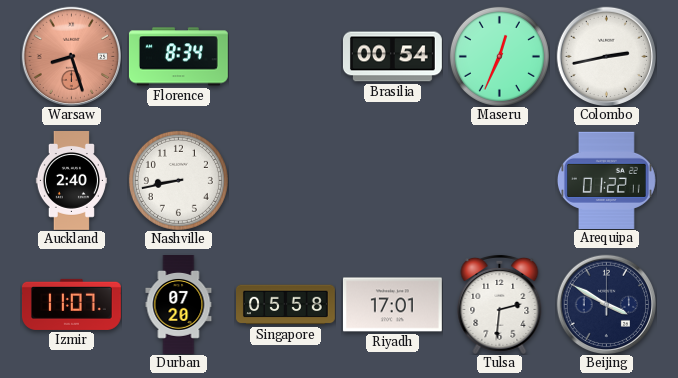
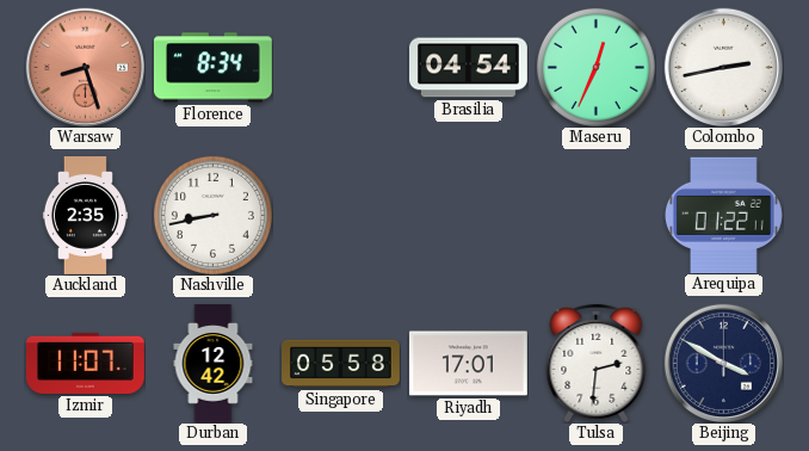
Brasilia: 00:54 -> 04:54
Auckland: 2:40 -> 2:35
Durban: 07:20 -> 12:42
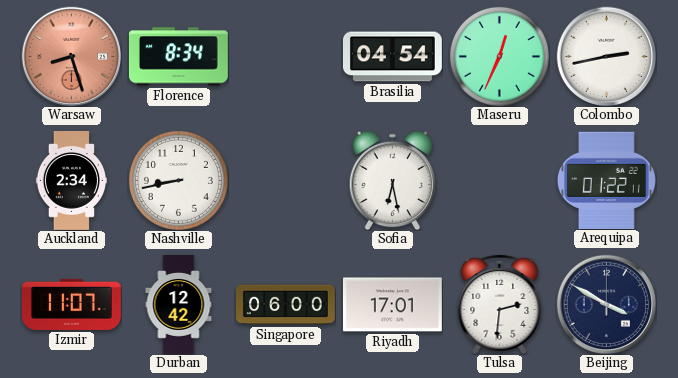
Auckland: 2:35 -> 2:34
Sofia: none -> 6:28
Singapore: 05:58 -> 06:00
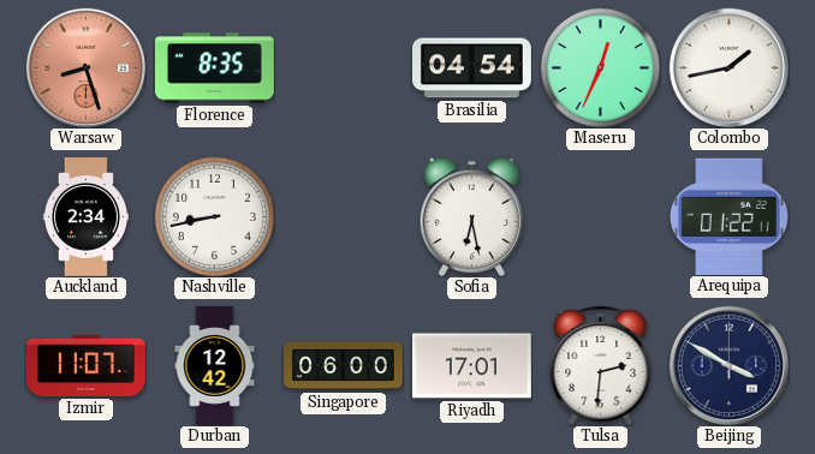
Florence: 8:34 -> 8:35
Colombo: 2:43 -> 1:43
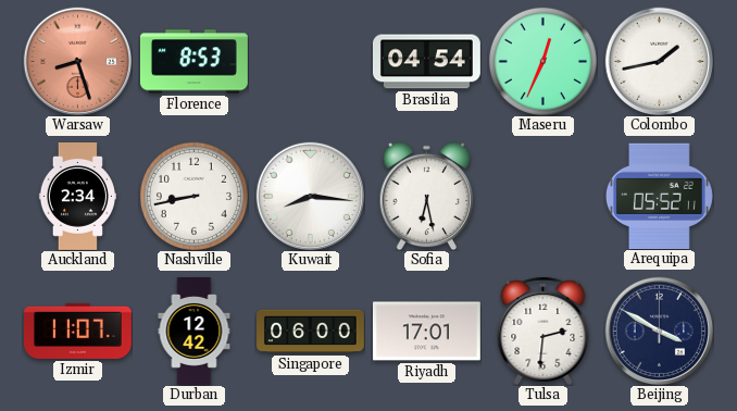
Florence: 8:35 -> 8:53
Kuwait: none -> 8:16
Arequipa: 01:22 -> 05:52
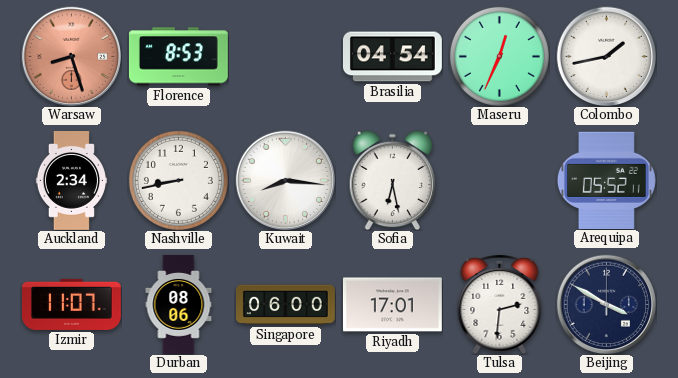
Durban: 12:42 -> 08:06
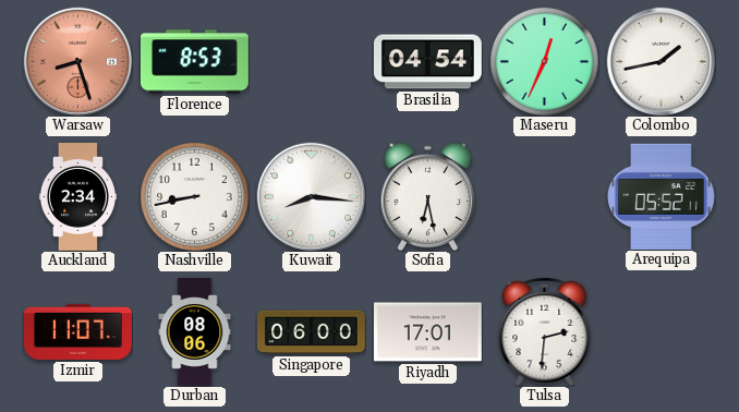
Beijing: 3:50 -> none
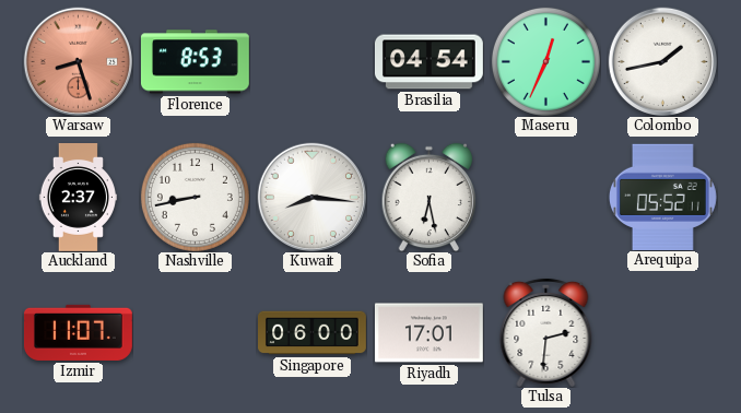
Auckland: 2:34 -> 2:37
Durban: 08:06 -> none
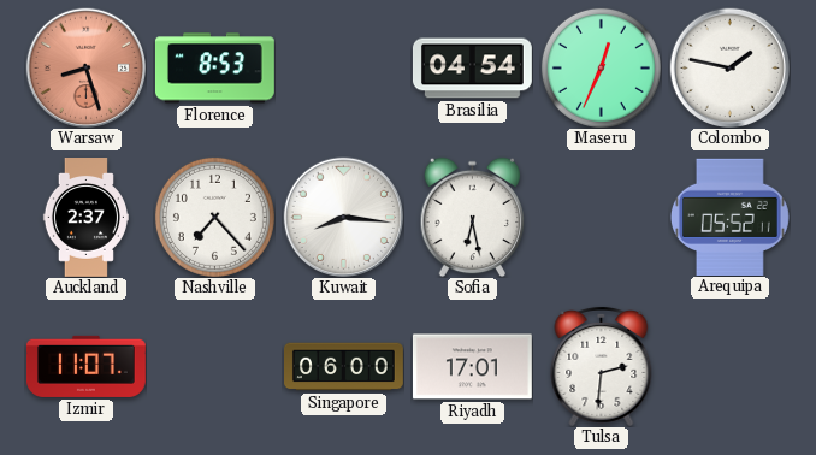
Colombo: 1:43 -> 1:47
Nashville: 8:43 -> 7:23
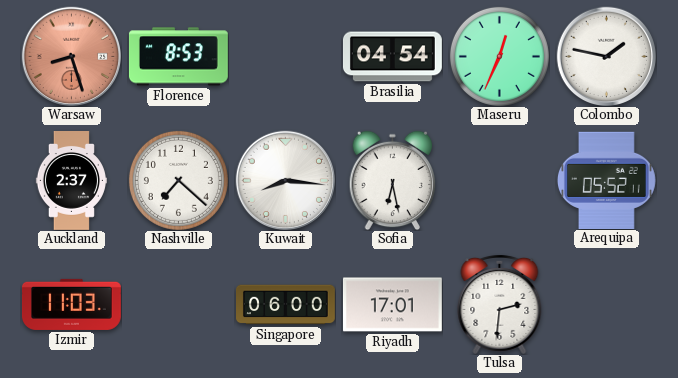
Nashville: 7:23 -> 7:22
Izmir: 11:07 -> 11:03
